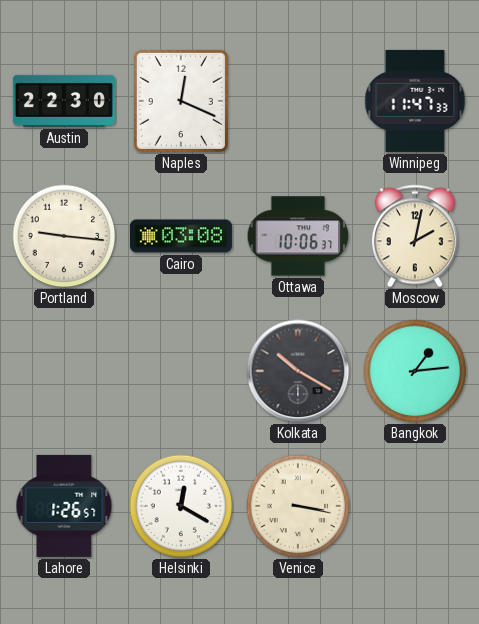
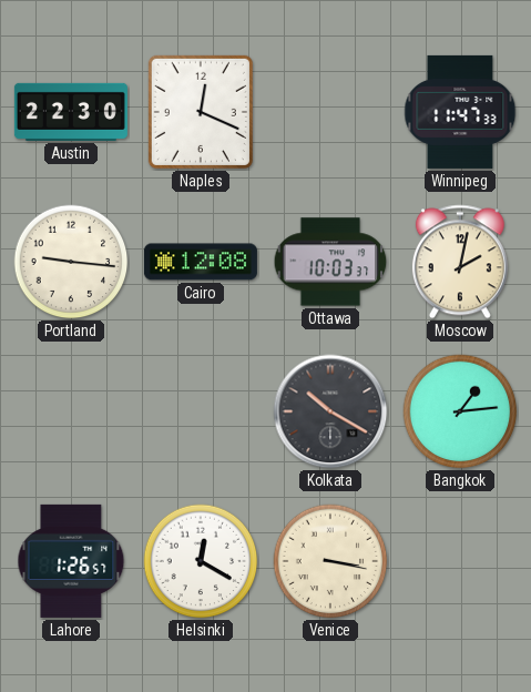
Cairo: 03:08 -> 12:08
Ottawa: 10:06 -> 10:03
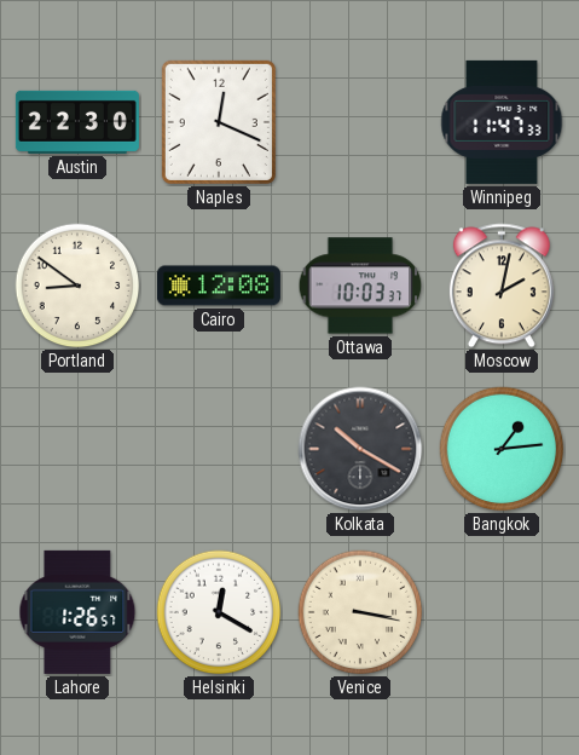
Portland: 9:16 -> 8:51
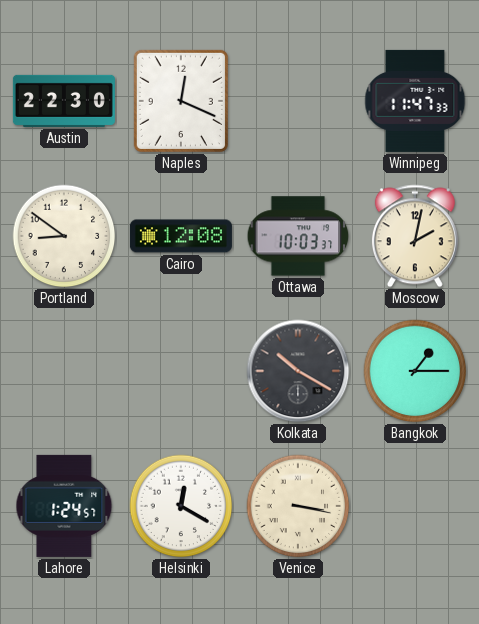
Bangkok: 1:14 -> 1:15
Lahore: 1:26 -> 1:24
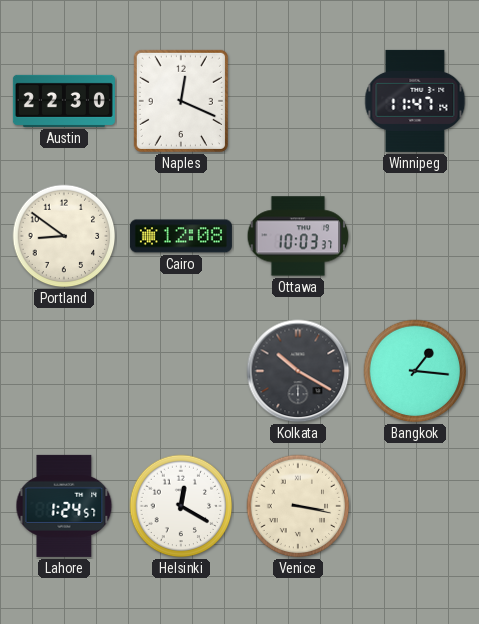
Winnipeg: 11:47:33 -> 11:47:14
Moscow: 2:02 -> none
Bangkok: 1:15 -> 1:16
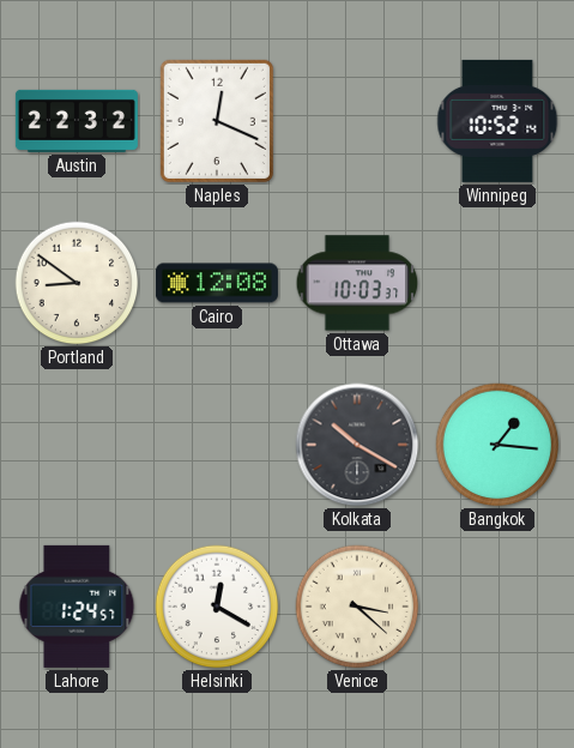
Austin: 22:30 -> 22:32
Winnipeg: 11:47 -> 10:52
Venice: 3:17 -> 3:22
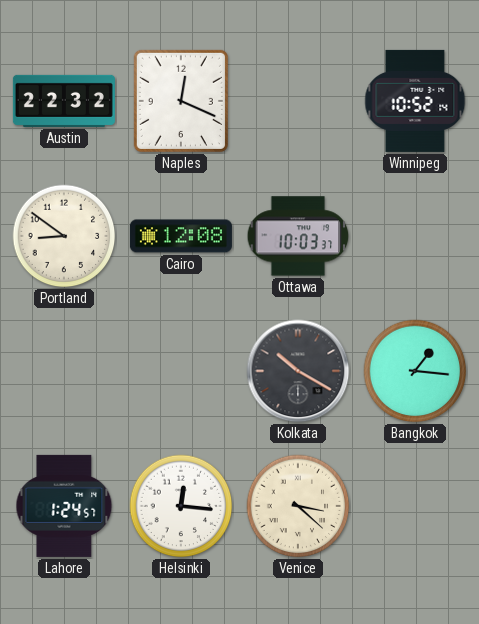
Helsinki: 12:20 -> 12:16
